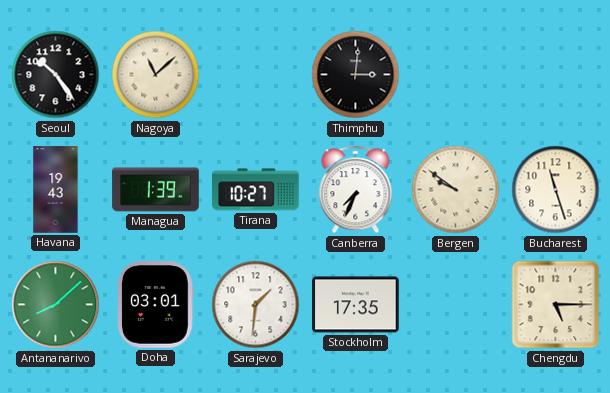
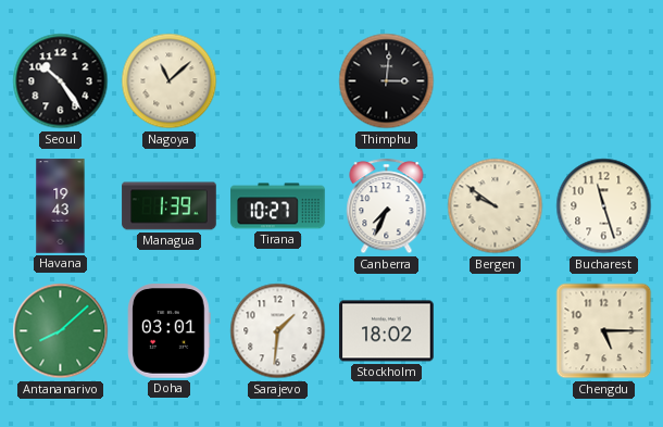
Stockholm: 17:35 -> 18:02
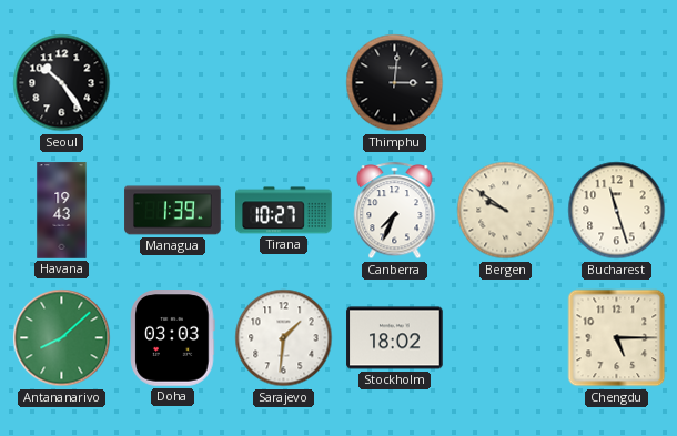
Nagoya: 11:08 -> none
Doha: 03:01 -> 03:03
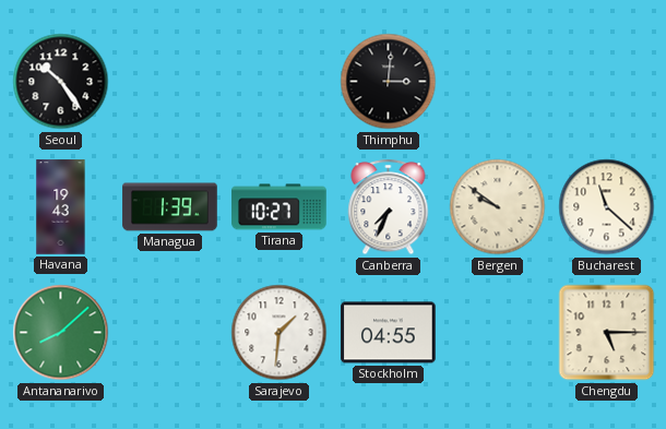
Bucharest: 11:27 -> 11:22
Doha: 03:03 -> none
Stockholm: 18:02 -> 04:55
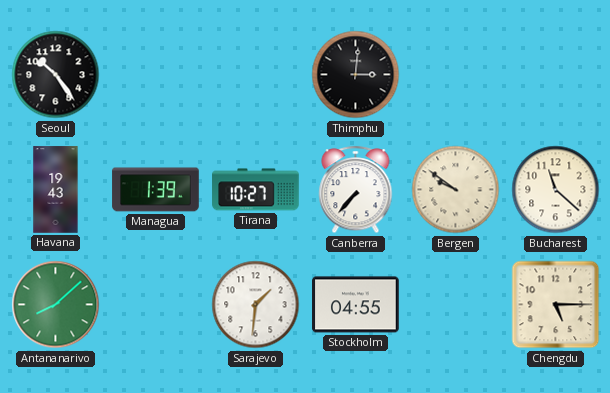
Canberra: 7:34 -> 7:37
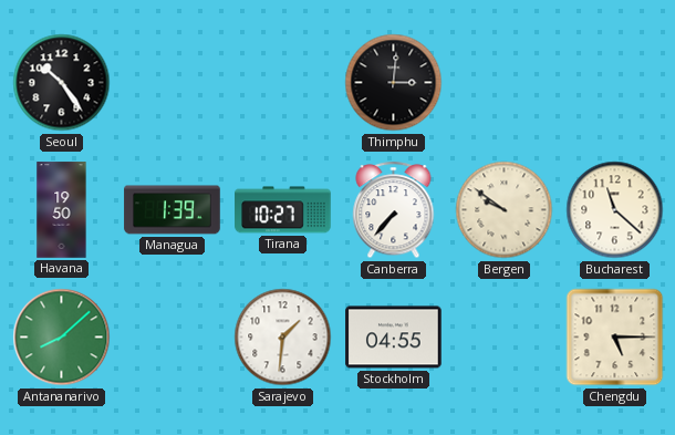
Havana: 19:43 -> 19:50
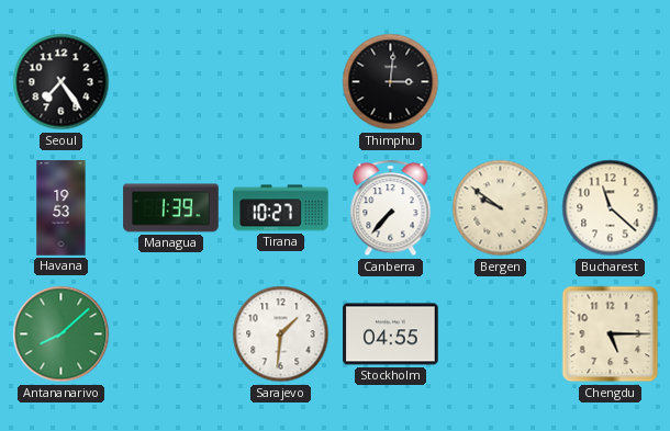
Seoul: 10:24 -> 7:24
Havana: 19:50 -> 19:53
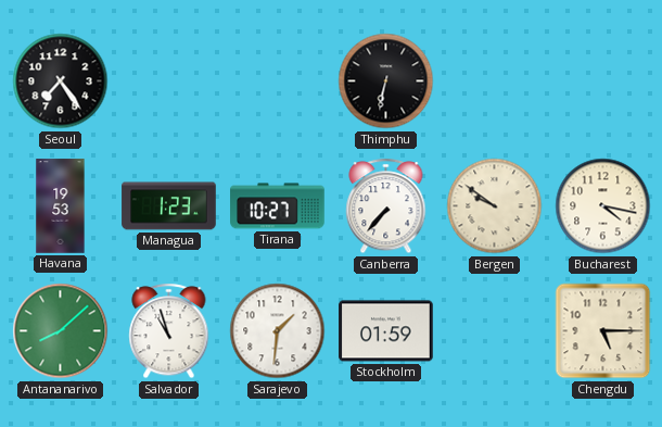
Thimphu: 3:01 -> 6:32
Managua: 1:39 -> 1:23
Bucharest: 11:22 -> 4:17
Salvador: none -> 10:57
Stockholm: 04:55 -> 01:59
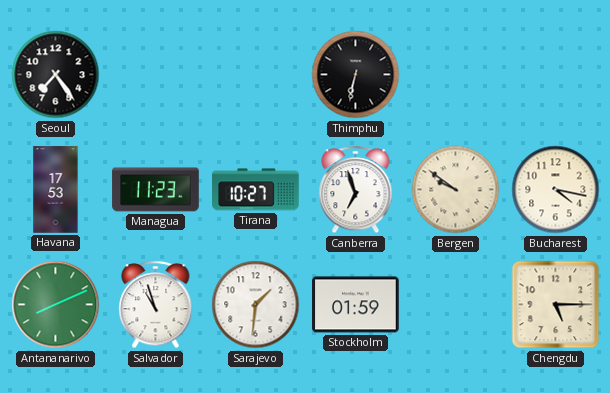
Havana: 19:53 -> 17:53
Managua: 1:23 -> 11:23
Canberra: 7:37 -> 6:57
Antananarivo: 8:08 -> 8:11
